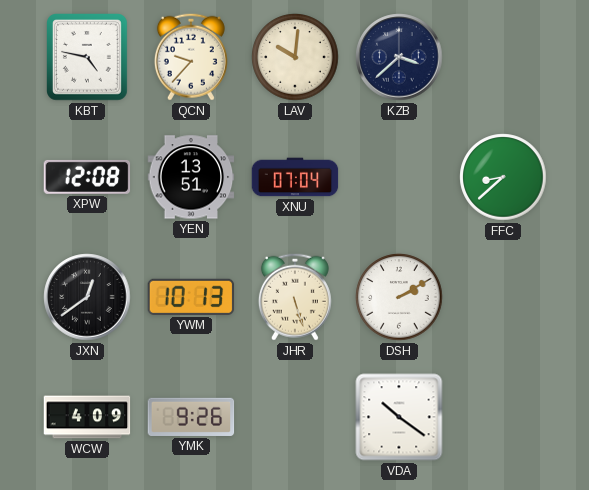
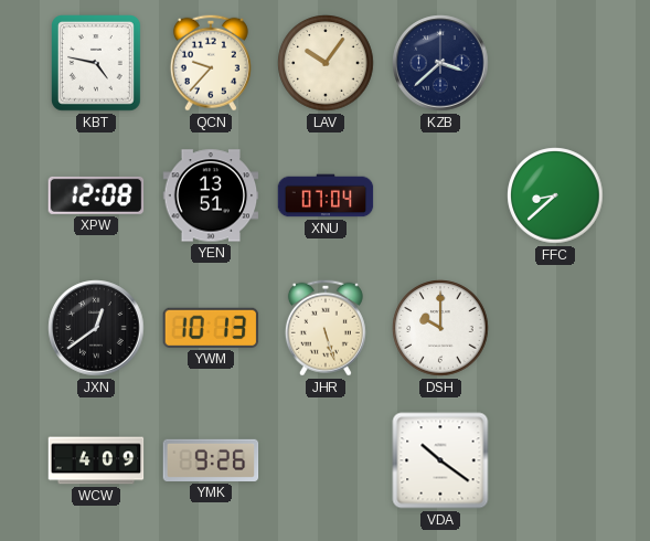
LAV: 10:01 -> 10:06
DSH: 2:10 -> 10:00
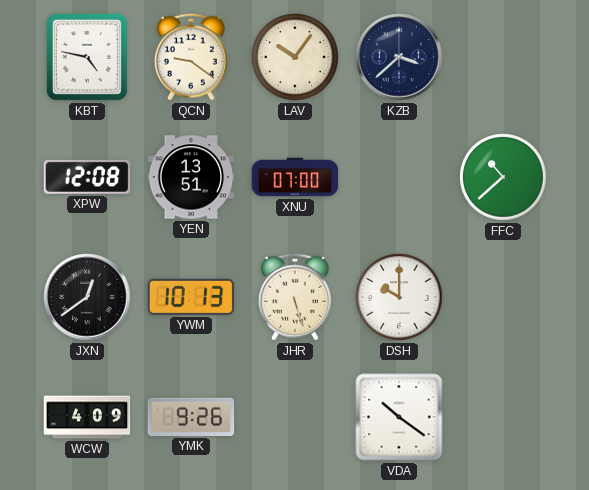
QCN: 9:37 -> 9:21
XNU: 07:04 -> 07:00
FFC: 8:38 -> 10:38
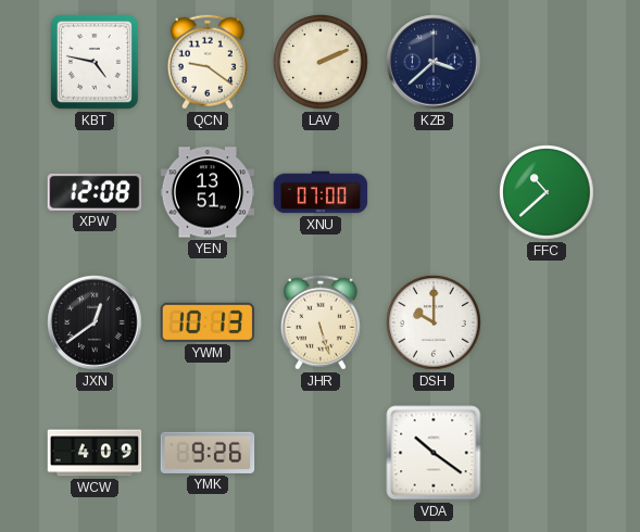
LAV: 10:06 -> 2:11
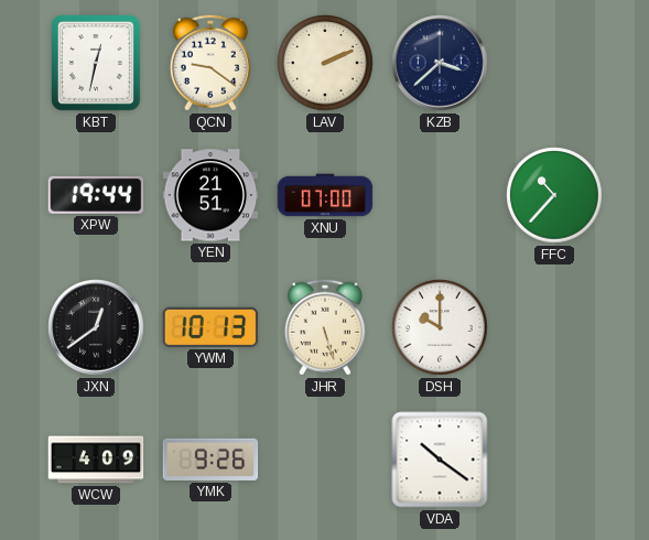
KBT: 4:47 -> 12:32
XPW: 12:08 -> 19:44
YEN: 13:51 -> 21:51
FFC: 10:38 -> 10:37
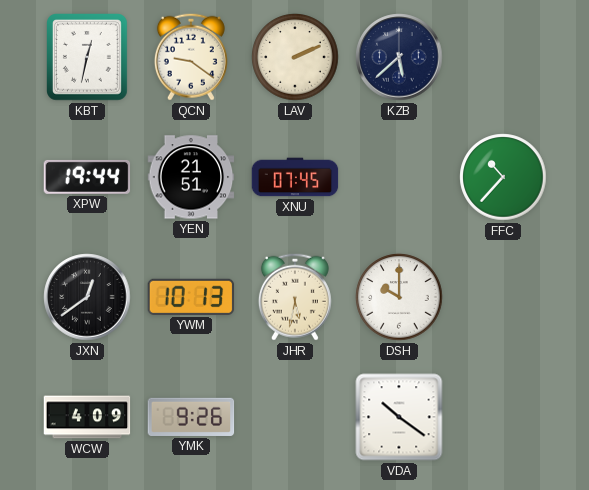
KZB: 3:38 -> 5:38
XNU: 07:00 -> 07:45
JHR: 5:27 -> 5:32
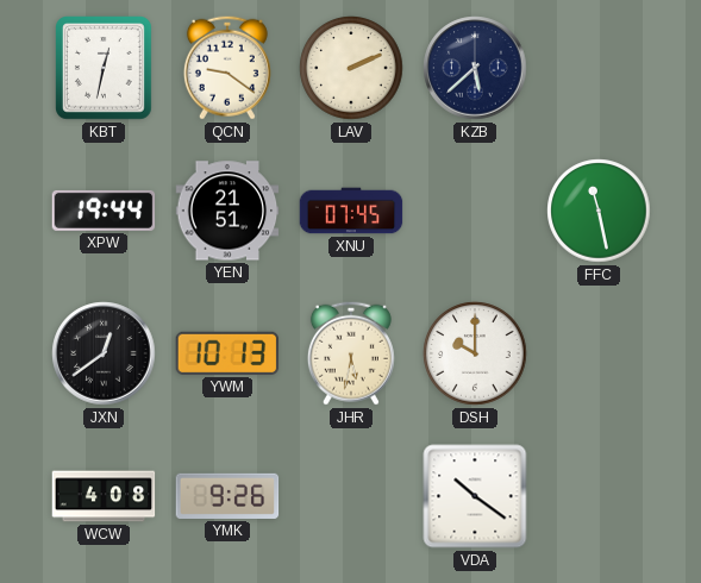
FFC: 10:37 -> 11:28
WCW: 4:09 -> 4:08
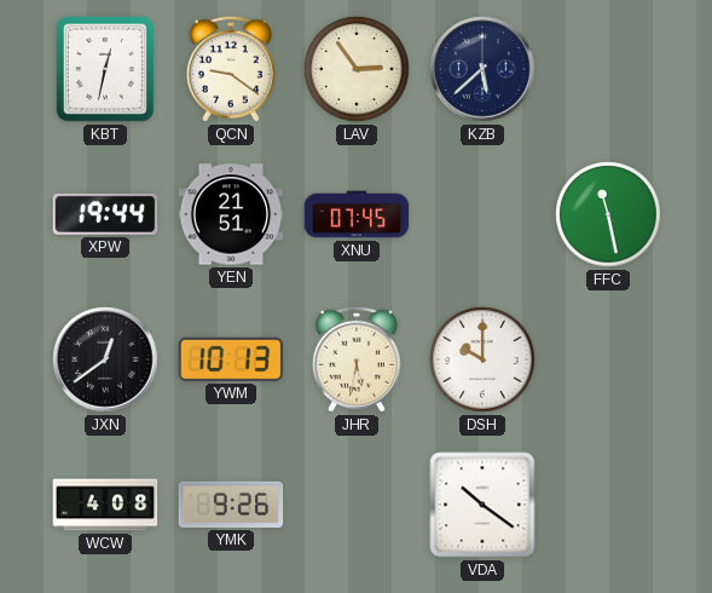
LAV: 2:11 -> 2:54
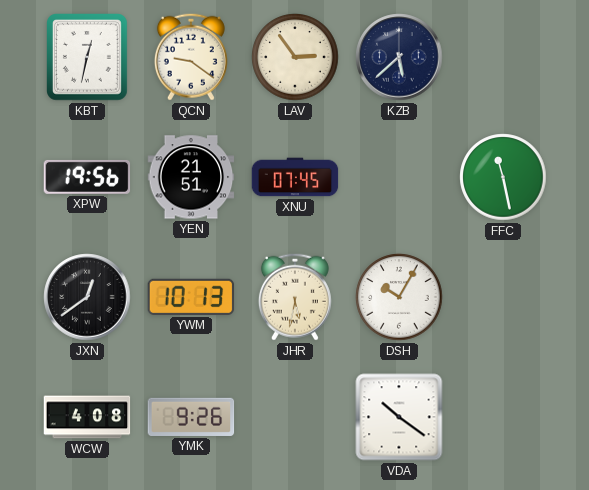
XPW: 19:44 -> 19:56
DSH: 10:00 -> 10:05
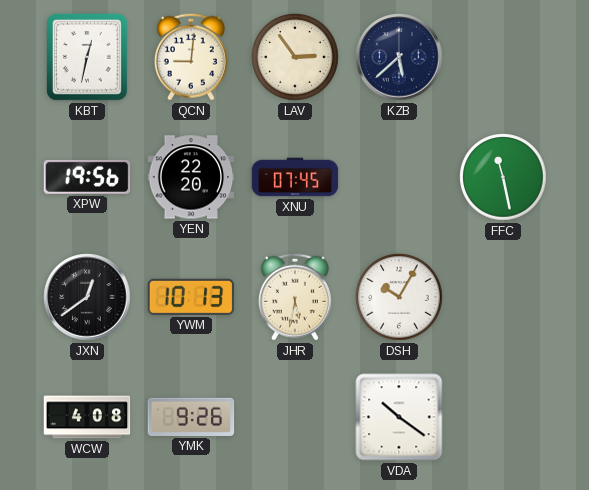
QCN: 9:21 -> 9:01
YEN: 21:51 -> 22:20
